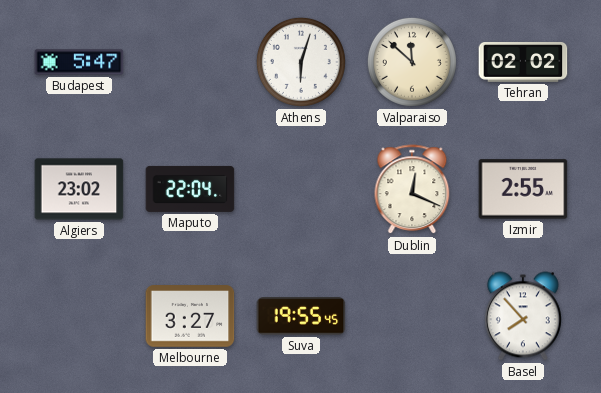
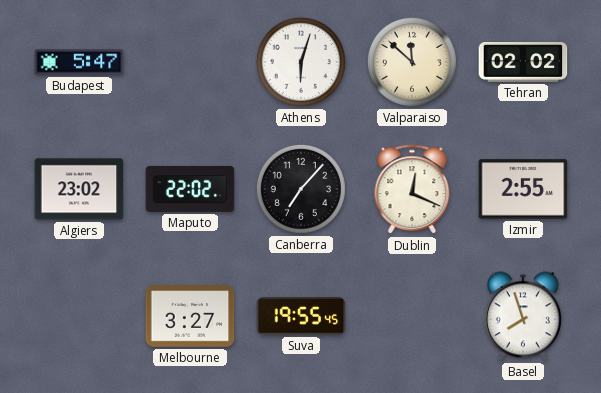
Maputo: 22:04 -> 22:02
Canberra: none -> 7:07
Basel: 7:53 -> 7:57
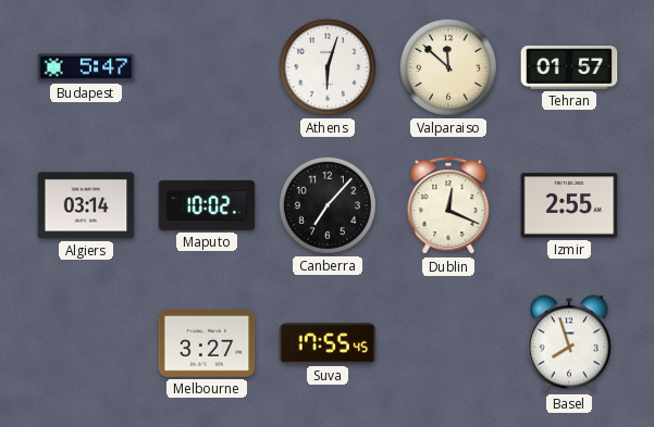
Tehran: 02:02 -> 01:57
Algiers: 23:02 -> 03:14
Maputo: 22:02 -> 10:02
Suva: 19:55 -> 17:55
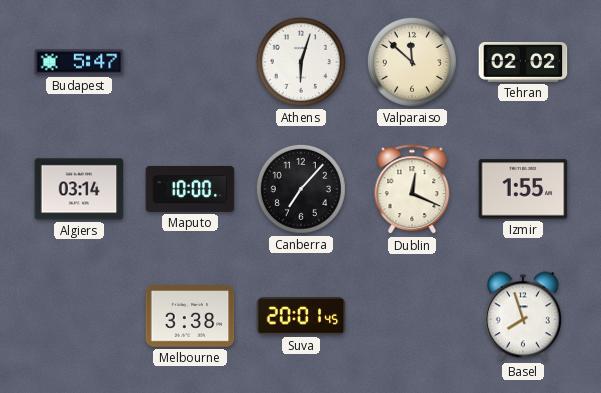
Tehran: 01:57 -> 02:02
Maputo: 10:02 -> 10:00
Izmir: 2:55 -> 1:55
Melbourne: 3:27 -> 3:38
Suva: 17:55 -> 20:01
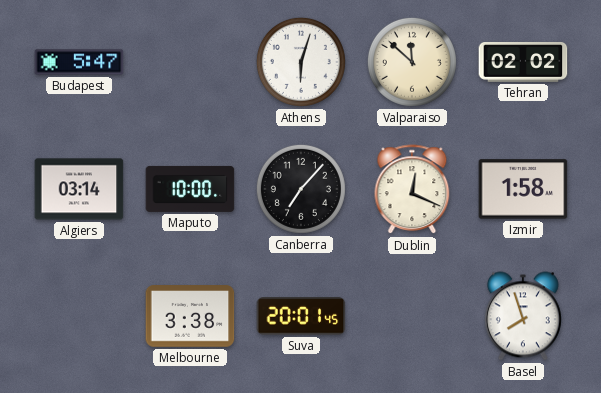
Izmir: 1:55 -> 1:58
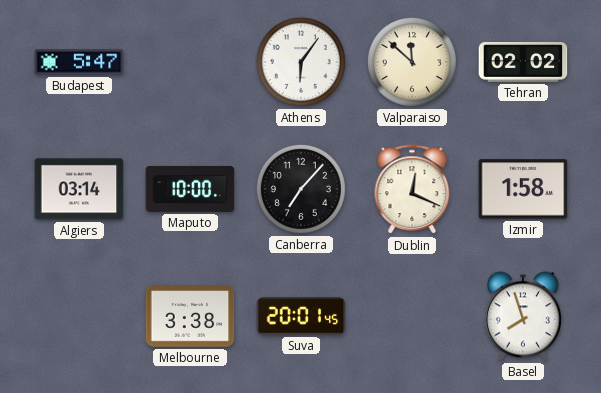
Athens: 6:03 -> 6:06
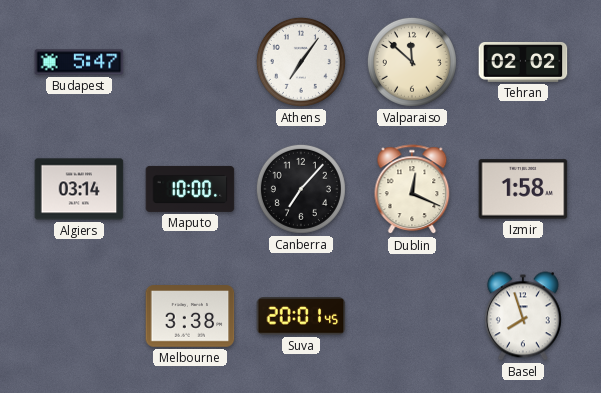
Athens: 6:06 -> 7:06
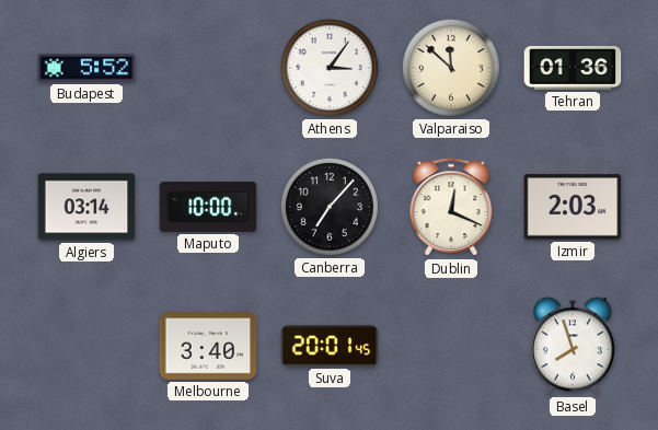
Budapest: 5:47 -> 5:52
Athens: 7:06 -> 3:06
Tehran: 02:02 -> 01:36
Izmir: 1:58 -> 2:03
Melbourne: 3:38 -> 3:40
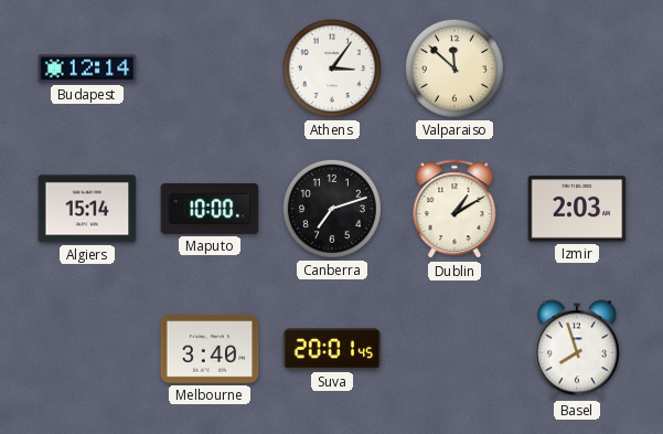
Budapest: 5:52 -> 12:14
Tehran: 01:36 -> none
Algiers: 03:14 -> 15:14
Canberra: 7:07 -> 7:12
Dublin: 12:19 -> 1:10
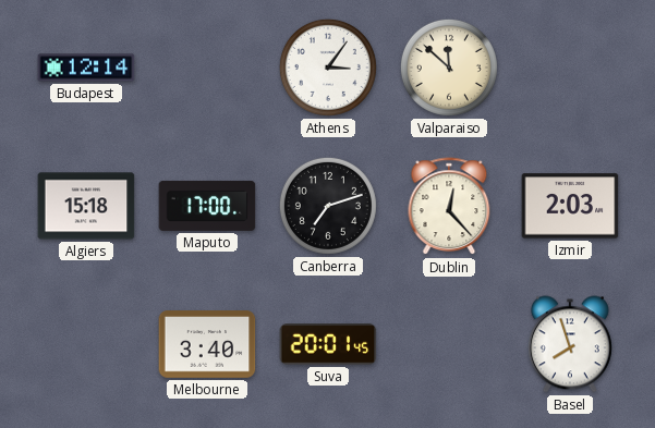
Algiers: 15:14 -> 15:18
Maputo: 10:00 -> 17:00
Dublin: 1:10 -> 12:23
